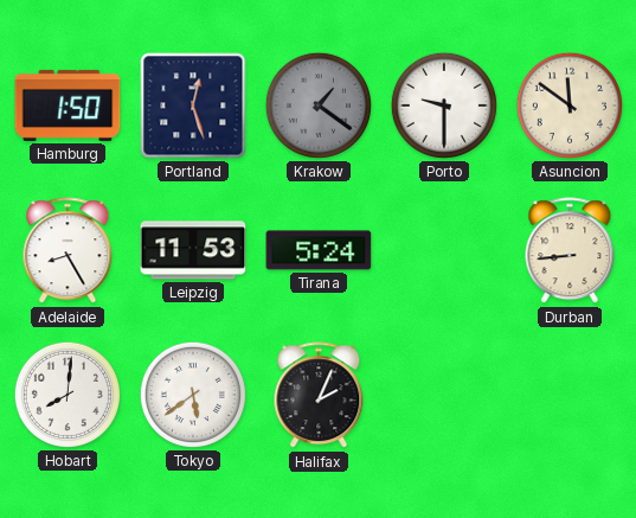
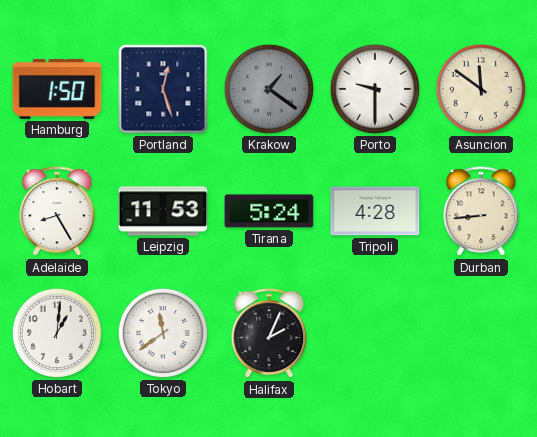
Tripoli: none -> 4:28
Hobart: 8:01 -> 1:01
Tokyo: 5:39 -> 11:39
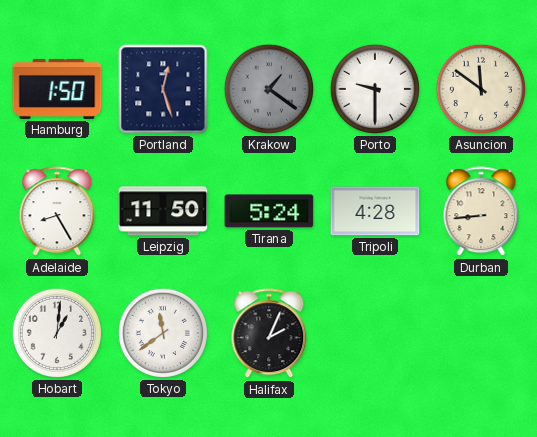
Leipzig: 11:53 -> 11:50
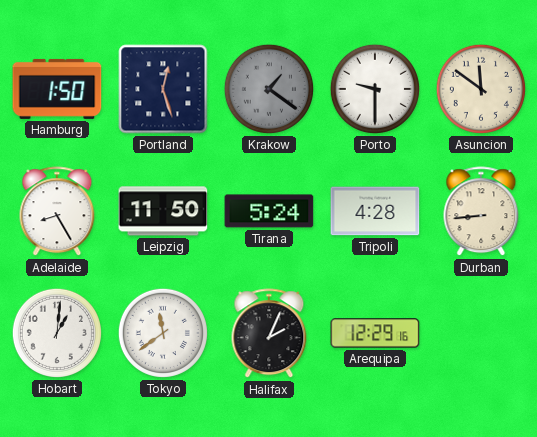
Arequipa: none -> 12:29
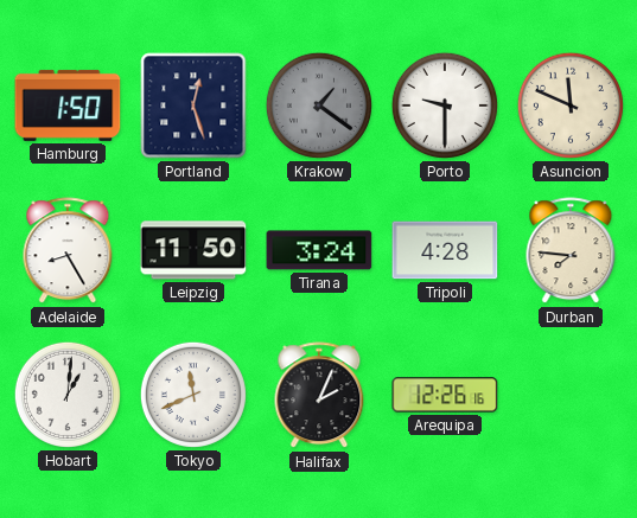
Asuncion: 11:51 -> 11:49
Tirana: 5:24 -> 3:24
Durban: 8:44 -> 7:46
Tokyo: 11:39 -> 11:41
Arequipa: 12:29 -> 12:26
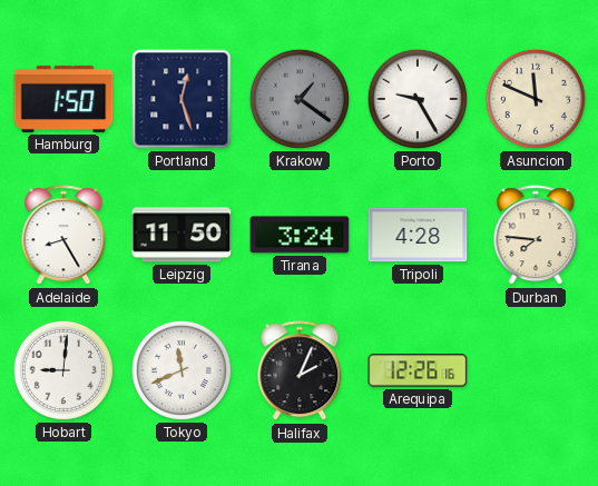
Porto: 9:30 -> 9:25
Hobart: 1:01 -> 9:01
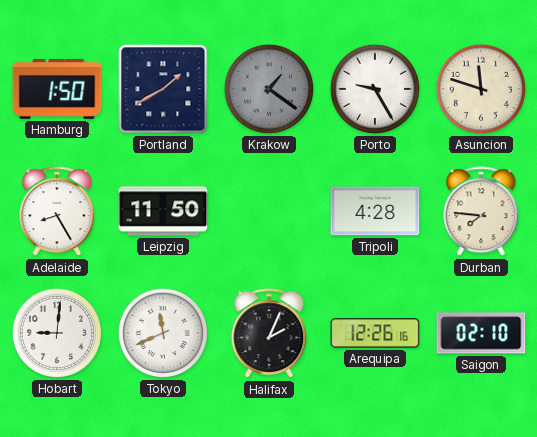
Portland: 12:27 -> 1:40
Asuncion: 11:49 -> 11:48
Tirana: 3:24 -> none
Saigon: none -> 02:10
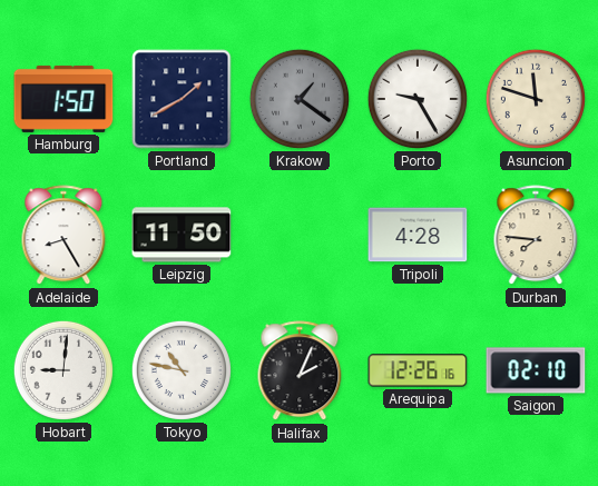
Tokyo: 11:41 -> 10:47
